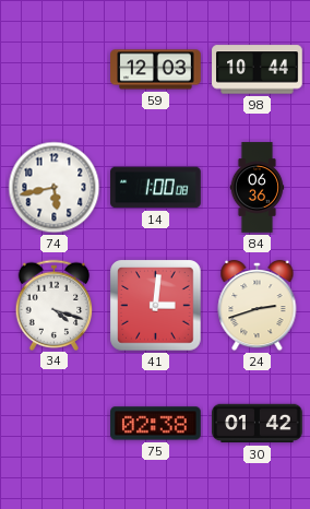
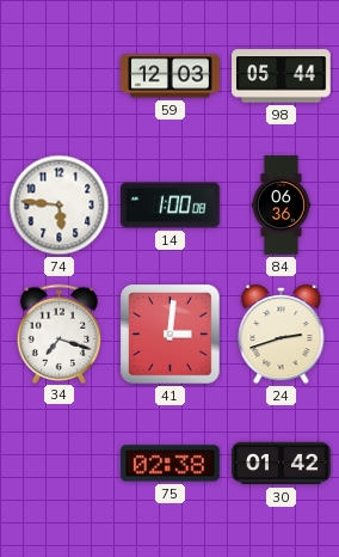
98: 10:44 -> 05:44
74: 5:43 -> 5:46
34: 4:18 -> 7:18
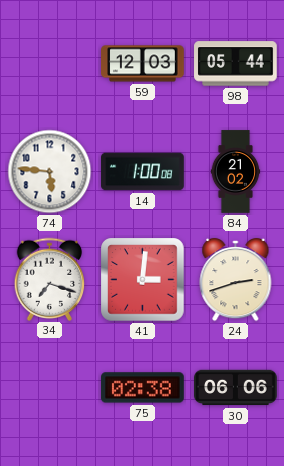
84: 06:36 -> 21:02
30: 01:42 -> 06:06
